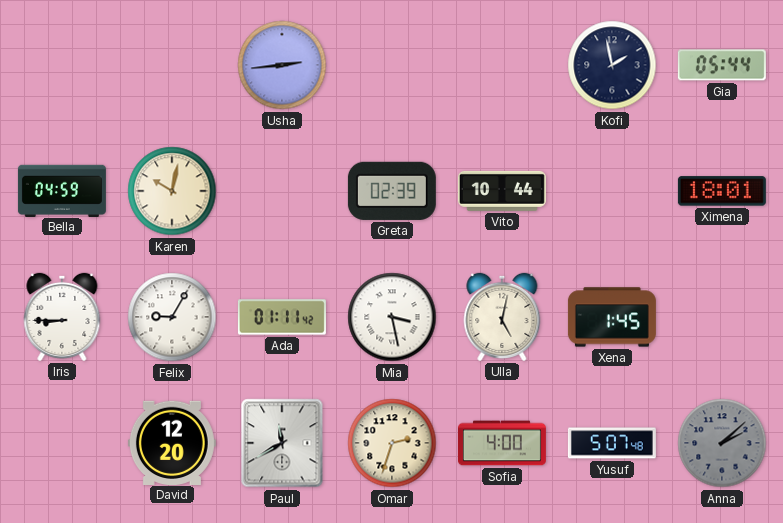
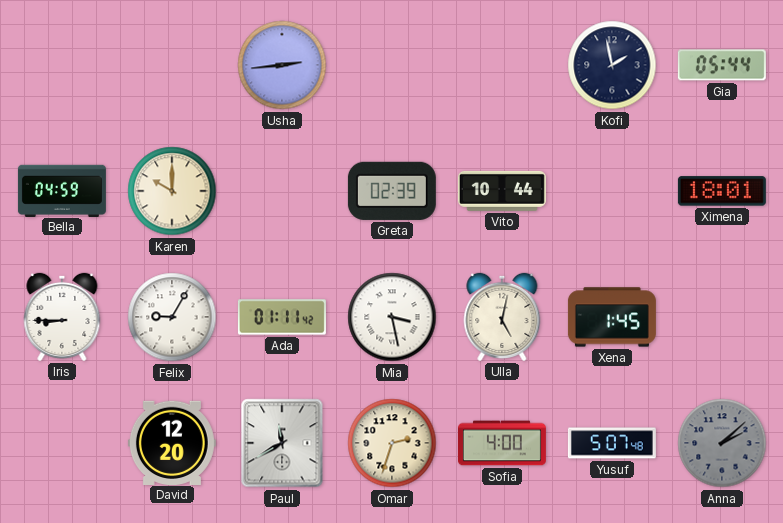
Karen: 10:02 -> 10:00
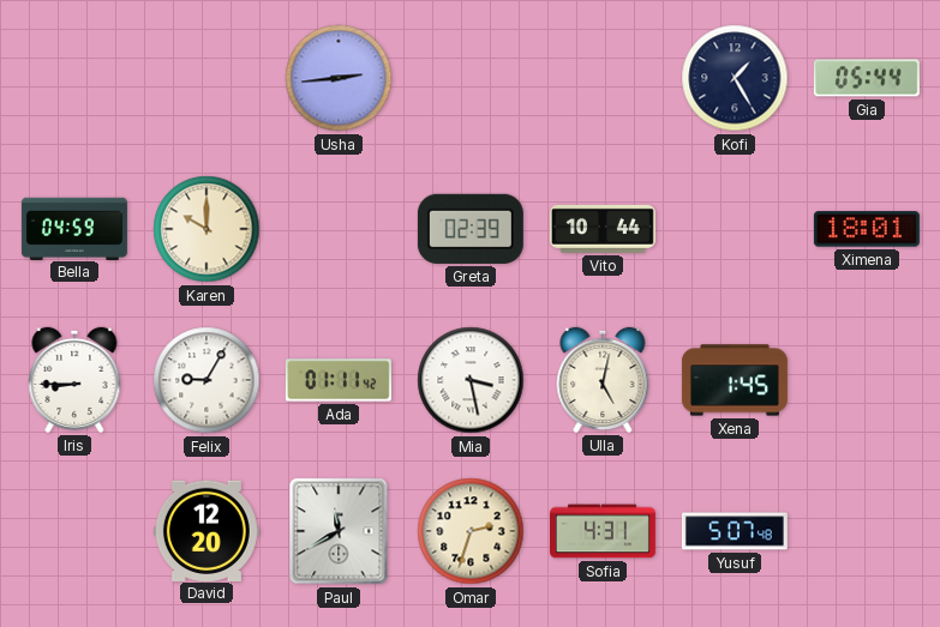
Kofi: 1:58 -> 1:25
Sofia: 4:00 -> 4:31
Anna: 2:08 -> none
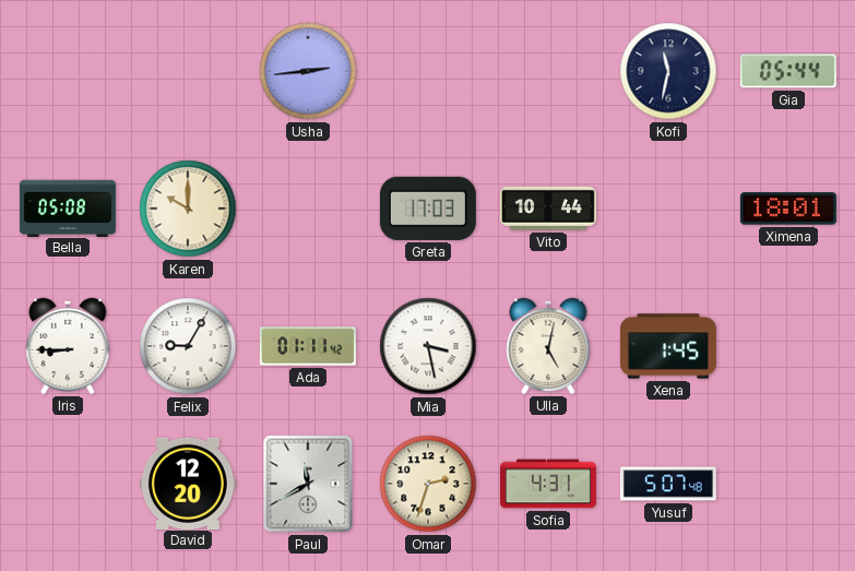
Kofi: 1:25 -> 11:32
Bella: 04:59 -> 05:08
Greta: 02:39 -> 17:03
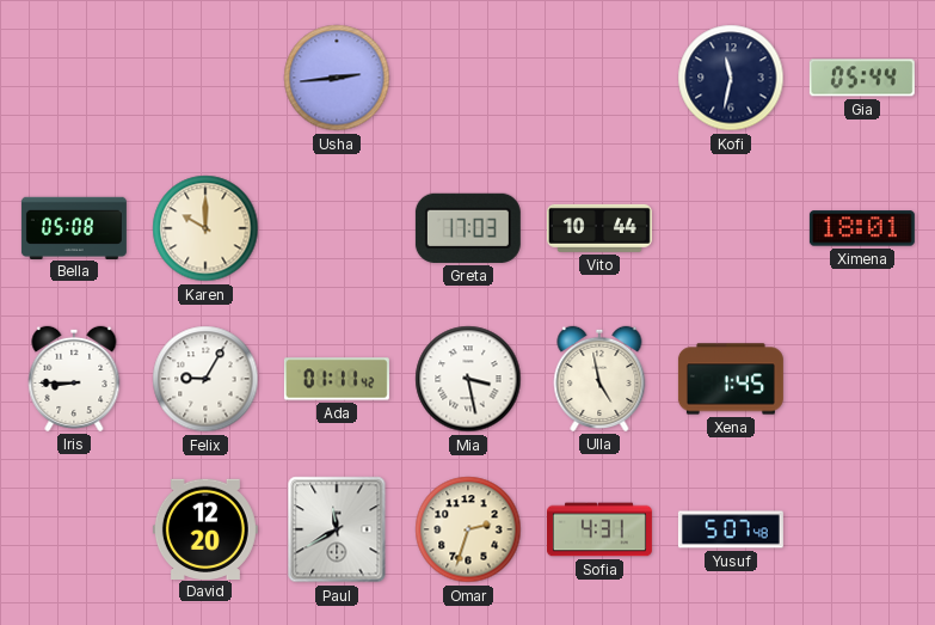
Ulla: 5:02 -> 4:58
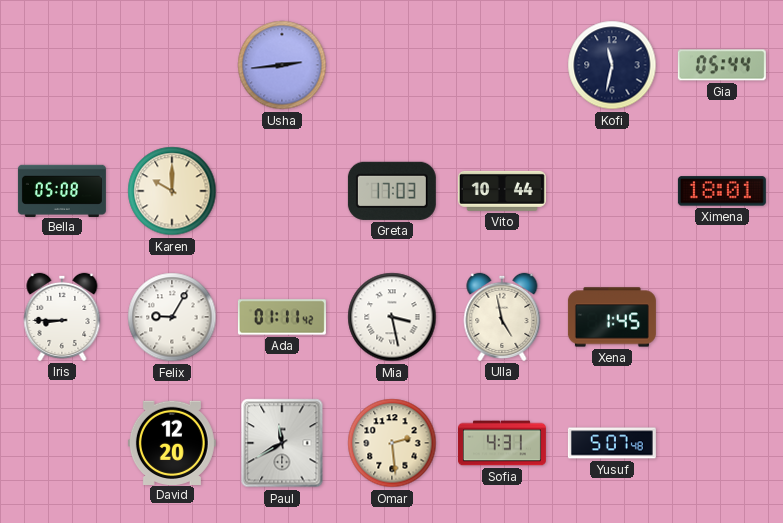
Omar: 2:33 -> 2:29
